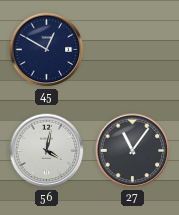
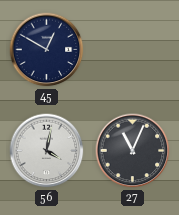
27: 11:06 -> 11:04
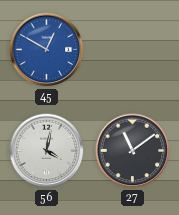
45 dial: navy -> blue
27: 11:04 -> 11:09
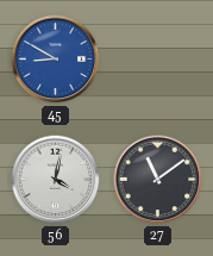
45: 12:50 -> 8:50
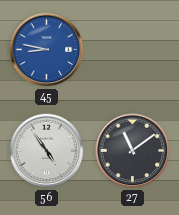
45: 8:50 -> 8:47
56: 4:02 -> 4:54
